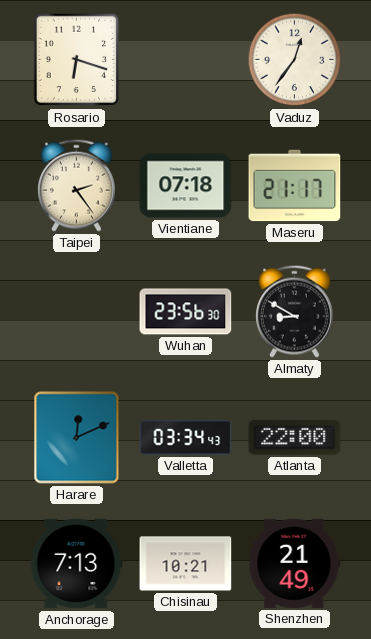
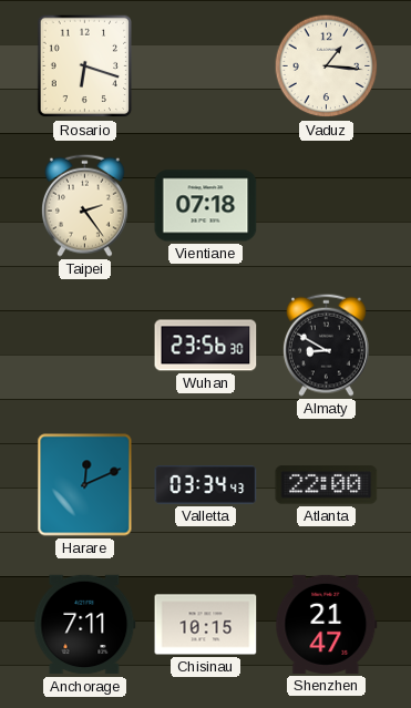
Vaduz: 12:36 -> 1:16
Maseru: 21:17 -> none
Anchorage: 7:13 -> 7:11
Chisinau: 10:21 -> 10:15
Shenzhen: 21:49 -> 21:47
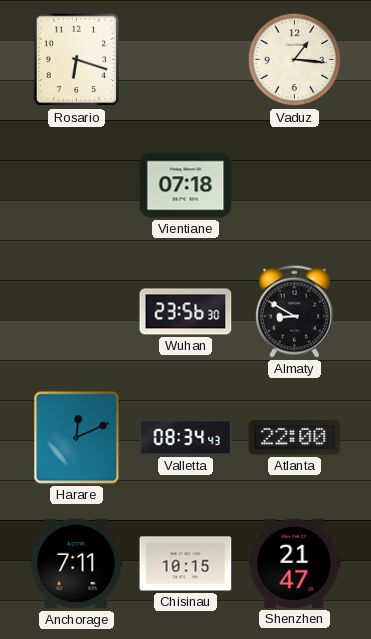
Taipei: 2:24 -> none
Valletta: 03:34 -> 08:34
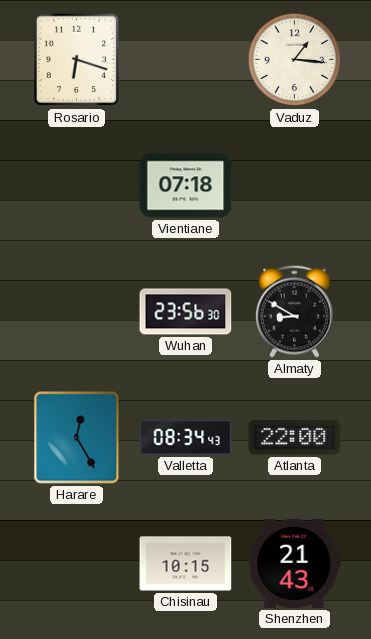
Harare: 12:11 -> 12:25
Anchorage: 7:11 -> none
Shenzhen: 21:47 -> 21:43
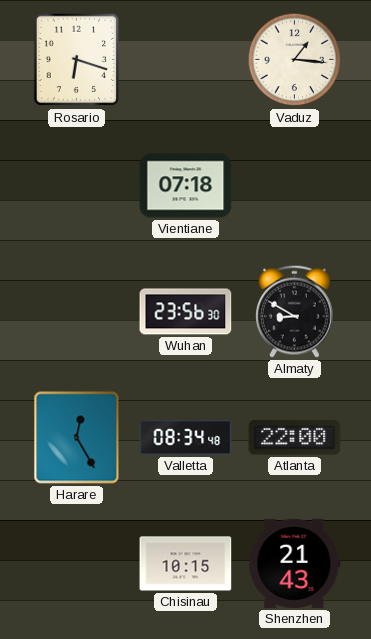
Valletta: 08:34:43 -> 08:34:48
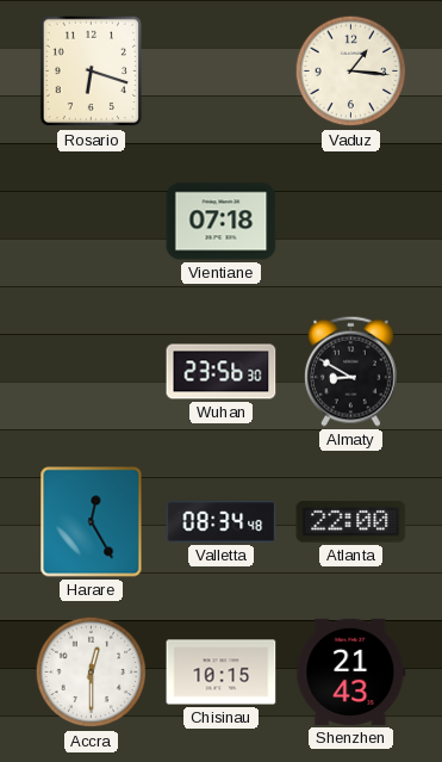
Accra: none -> 12:30
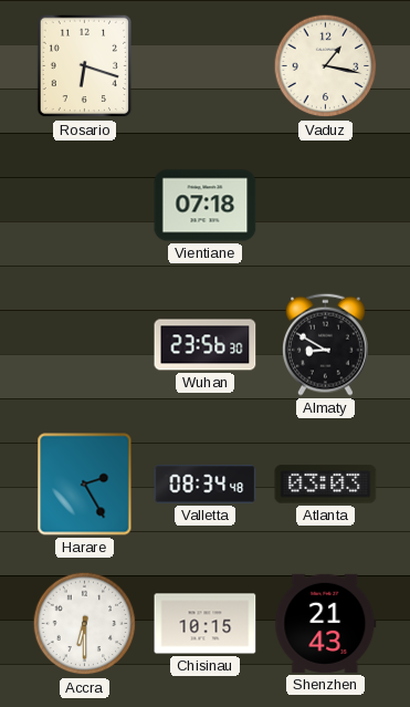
Vaduz: 1:16 -> 1:17
Harare: 12:25 -> 2:25
Atlanta: 22:00 -> 03:03
Accra: 12:30 -> 6:30
